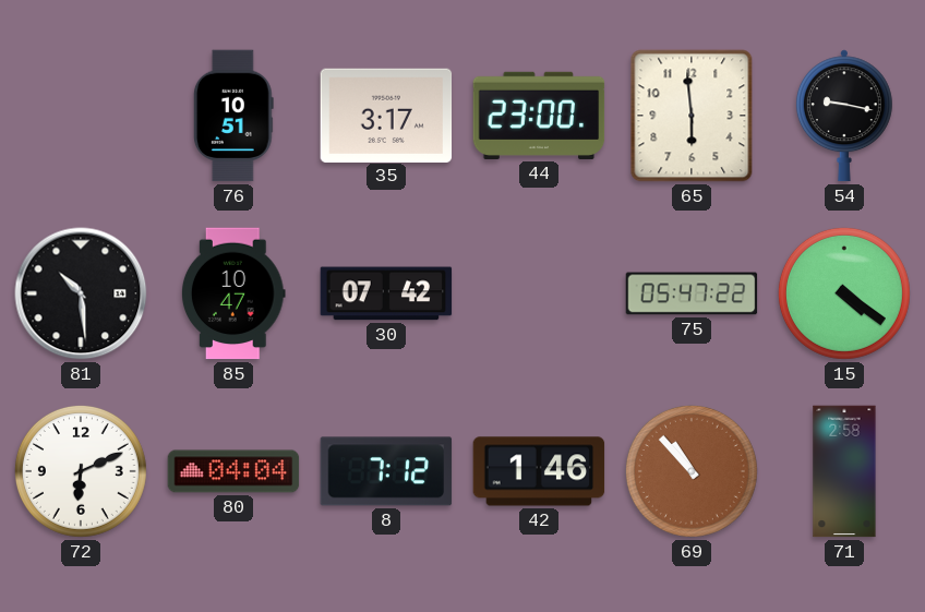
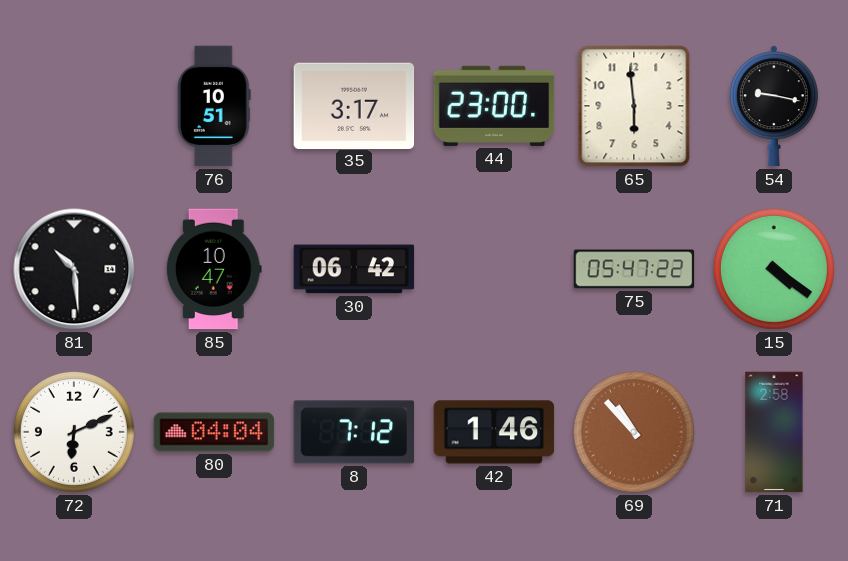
30: 07:42 -> 06:42
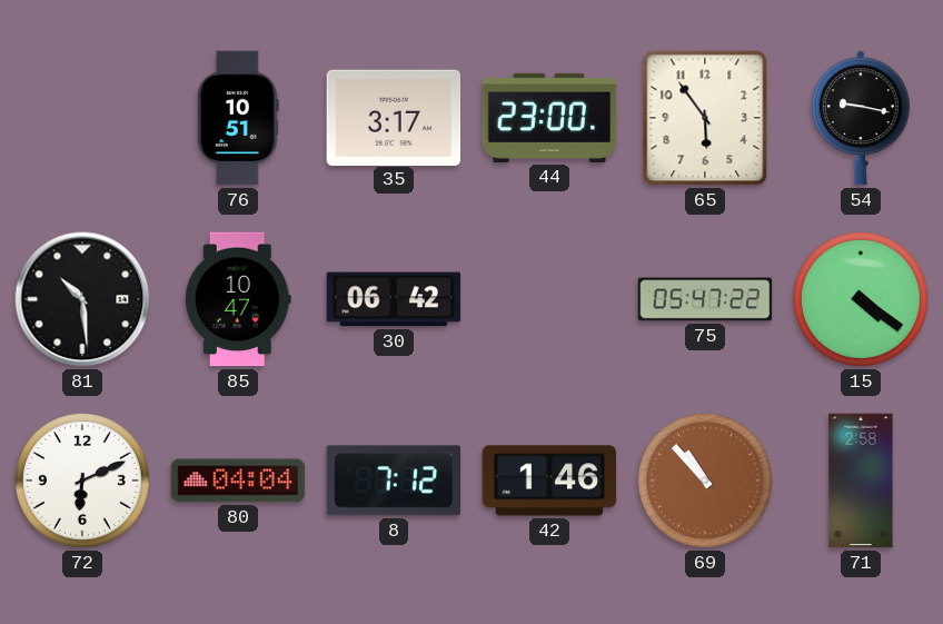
65: 5:59 -> 5:54
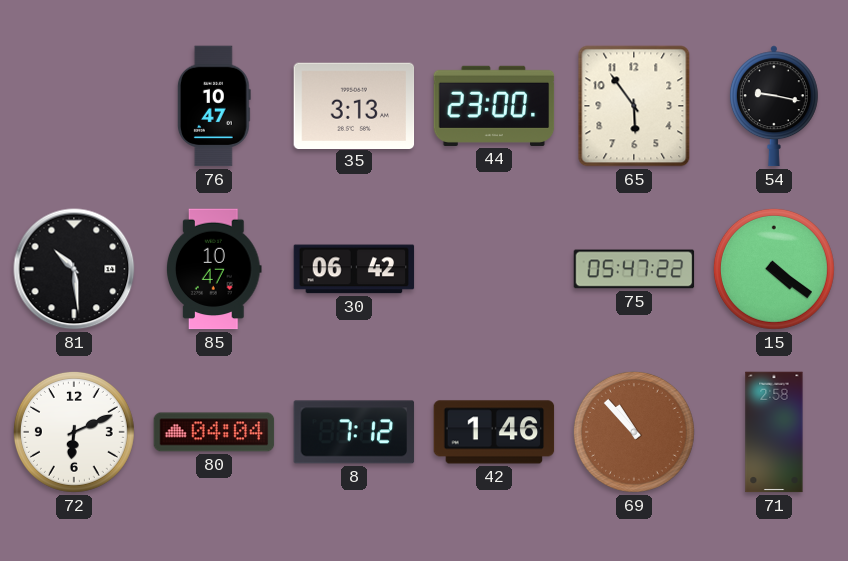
76: 10:51 -> 10:47
35: 3:17 -> 3:13
